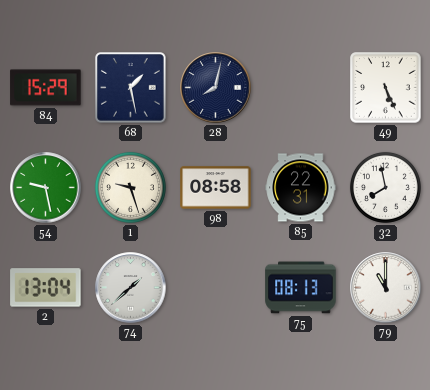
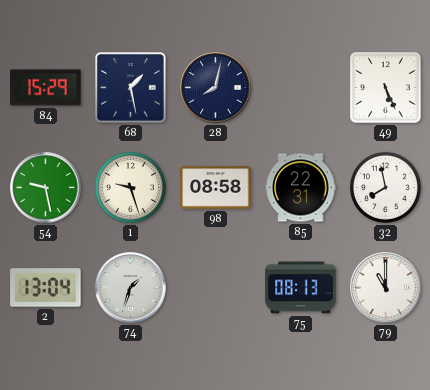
74: 1:38 -> 1:33
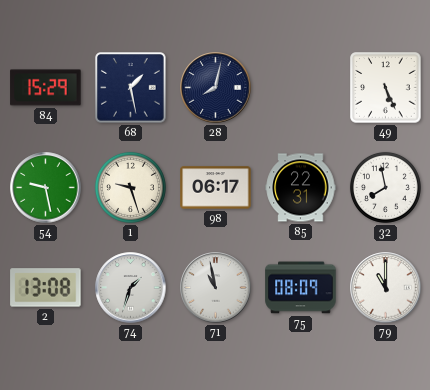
98: 08:58 -> 06:17
2: 13:04 -> 13:08
71: none -> 10:58
75: 08:13 -> 08:09
